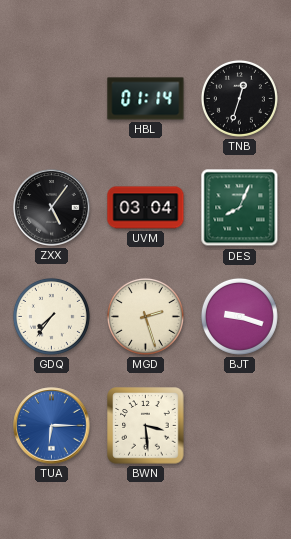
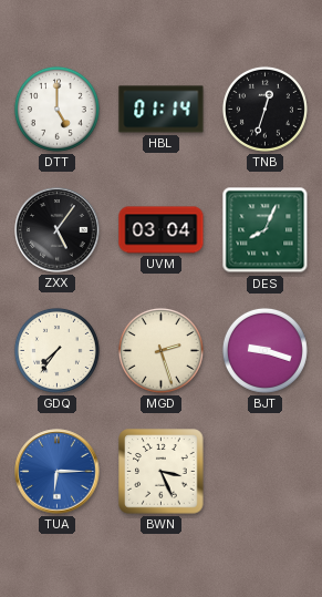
DTT: none -> 5:00
BWN: 3:29 -> 3:26
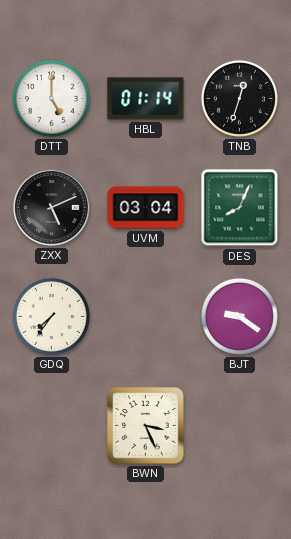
ZXX: 5:06 -> 5:11
MGD: 2:27 -> none
BJT: 9:18 -> 9:21
TUA: 6:15 -> none
